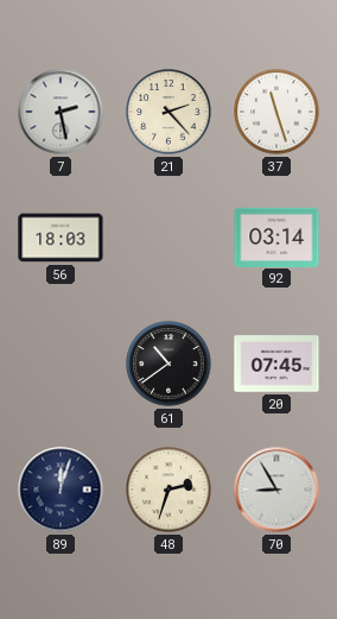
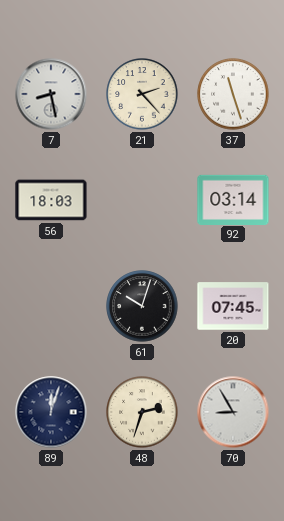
7: 2:28 -> 8:28
61: 10:39 -> 10:03
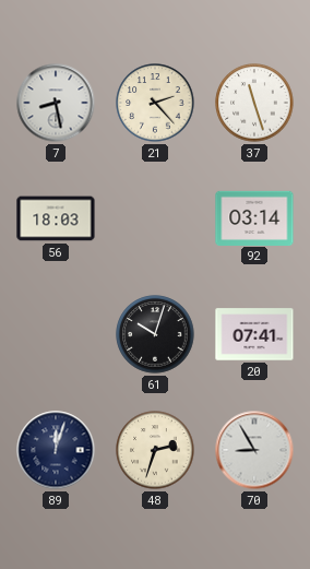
20: 07:45 -> 07:41
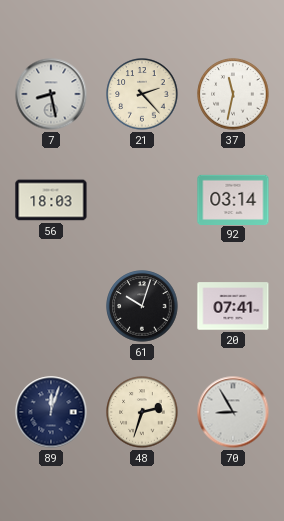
37: 11:27 -> 11:32
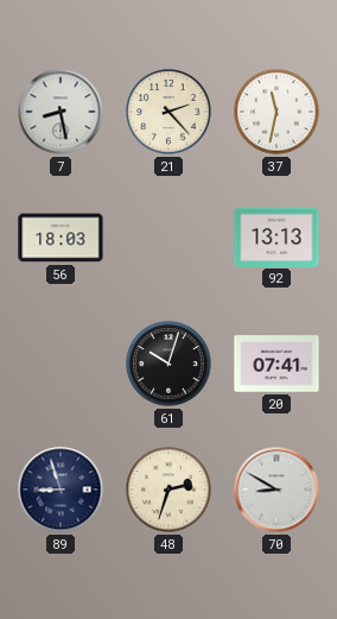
92: 03:14 -> 13:13
89: 12:03 -> 8:57
70: 8:55 -> 8:50
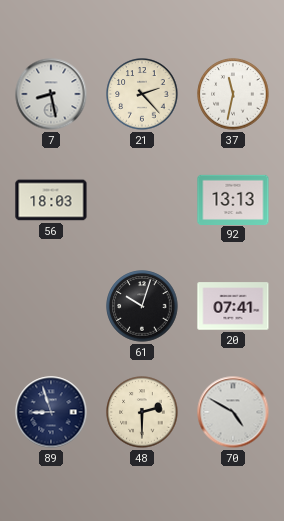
48: 2:33 -> 2:30
70: 8:50 -> 4:50
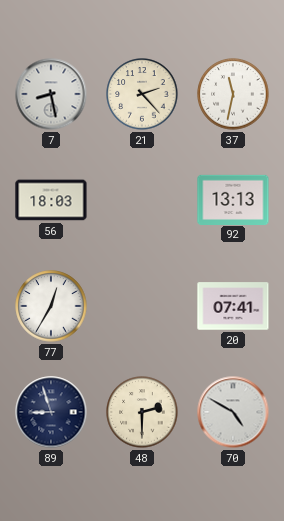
77: none -> 12:35
61: 10:03 -> none
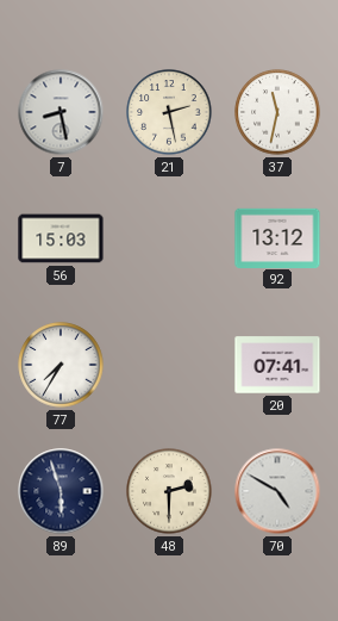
21: 2:23 -> 2:28
56: 18:03 -> 15:03
92: 13:13 -> 13:12
77: 12:35 -> 7:35
89: 8:57 -> 5:57
